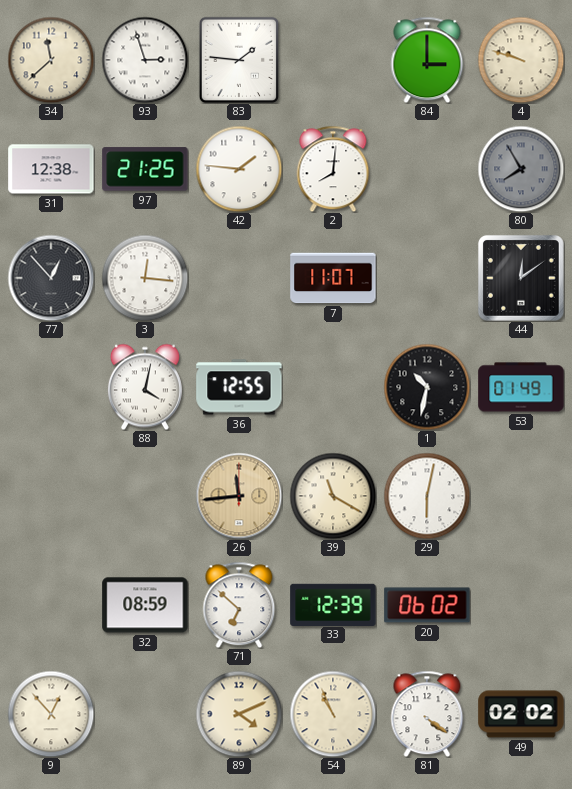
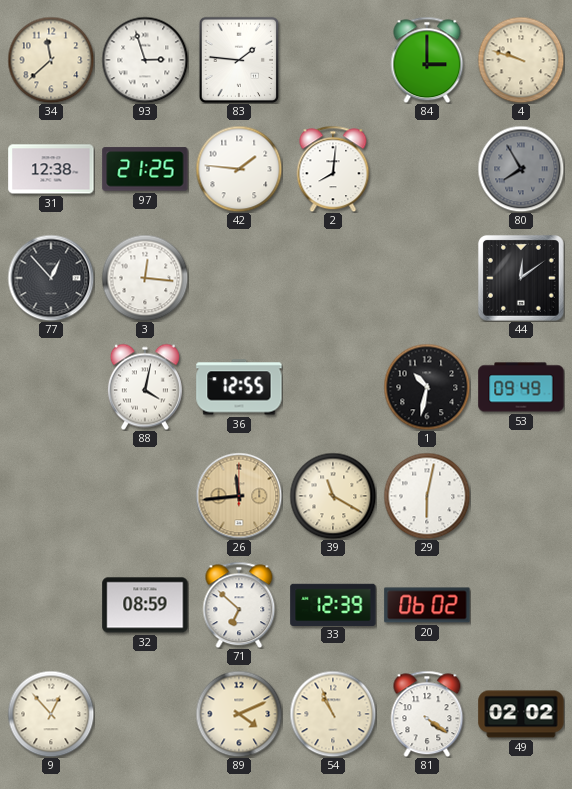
7: 11:07 -> none
53: 01:49 -> 09:49
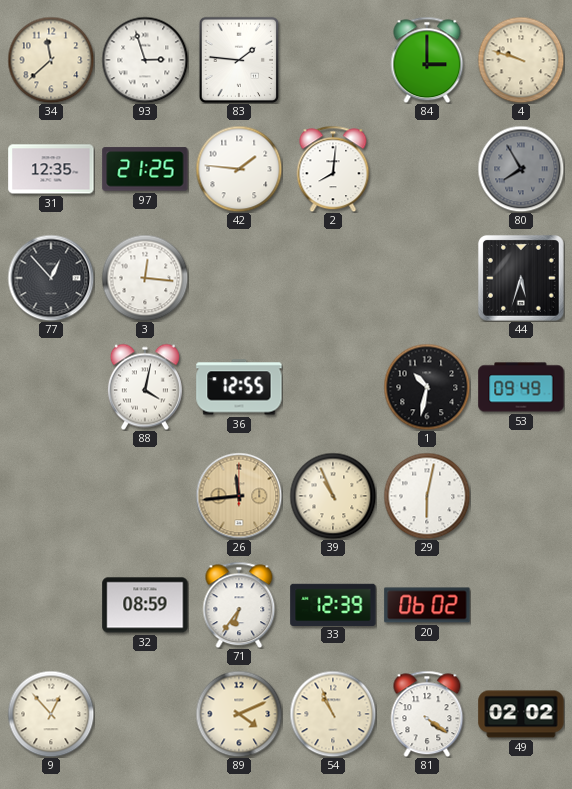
31: 12:38 -> 12:35
44: 12:09 -> 5:33
39: 11:20 -> 10:56
71: 6:52 -> 6:36
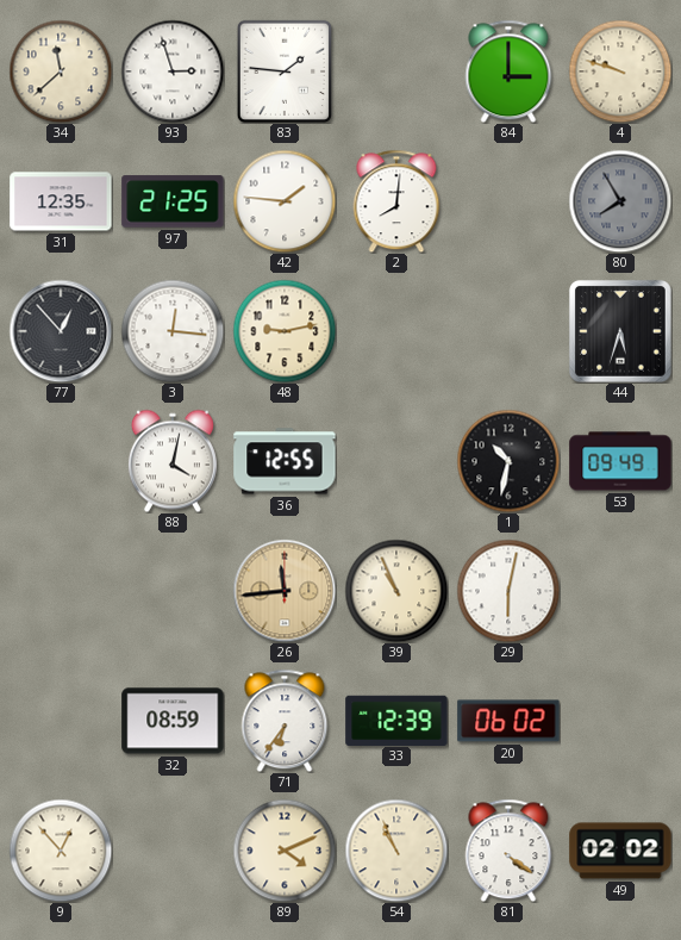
48: none -> 9:13
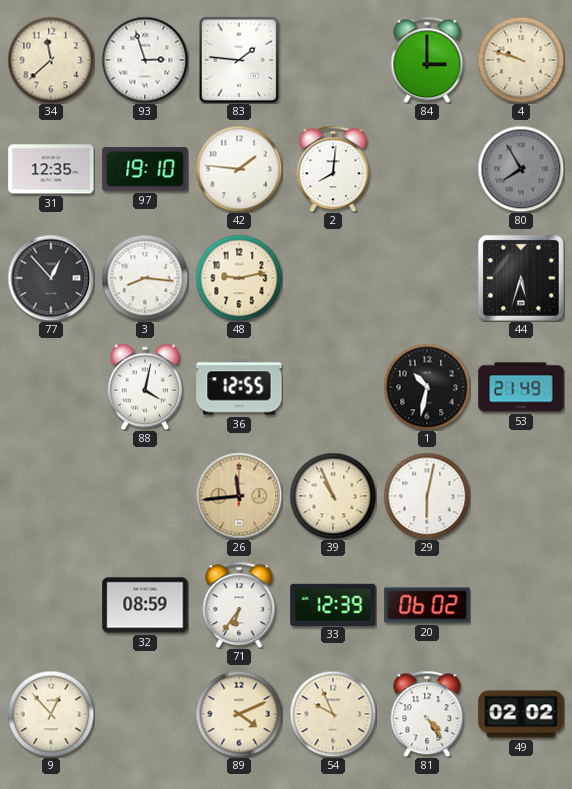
97: 21:25 -> 19:10
3: 12:16 -> 8:16
53: 09:49 -> 21:49
54: 10:56 -> 9:56
81: 4:21 -> 4:24
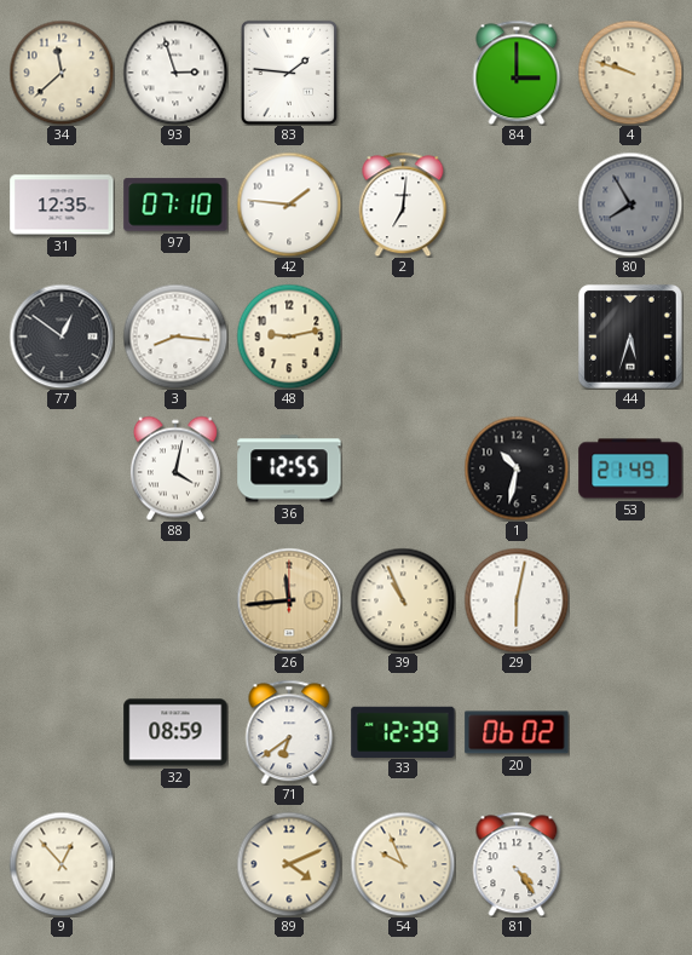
97: 19:10 -> 07:10
2: 8:01 -> 7:01
77: 12:53 -> 12:51
71: 6:36 -> 6:39
49: 02:02 -> none
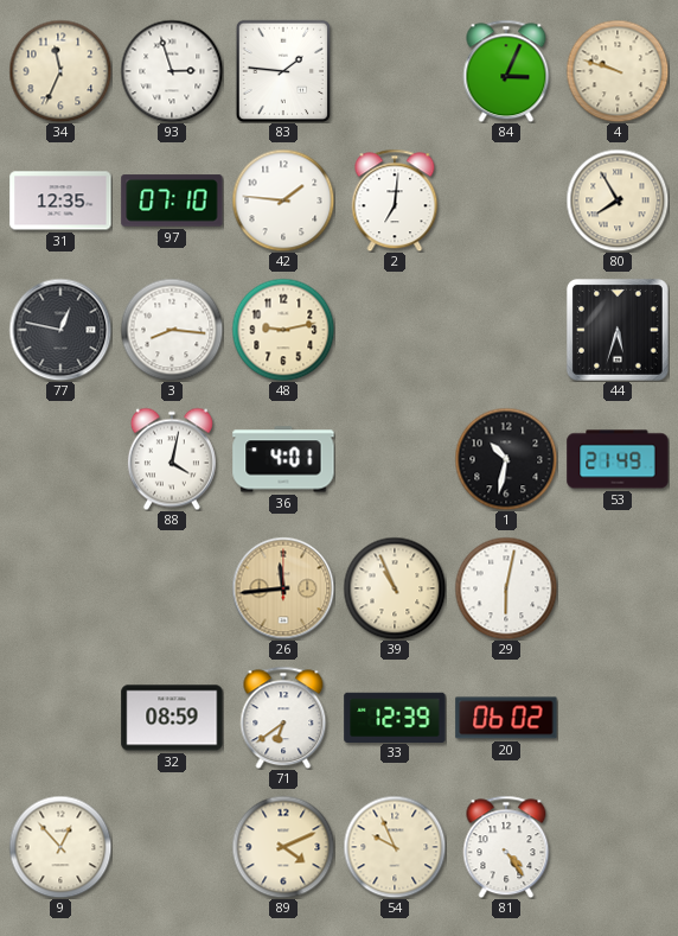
34: 11:38 -> 11:34
84: 3:00 -> 3:04
80 dial: grey -> cream
77: 12:51 -> 12:47
36: 12:55 -> 4:01
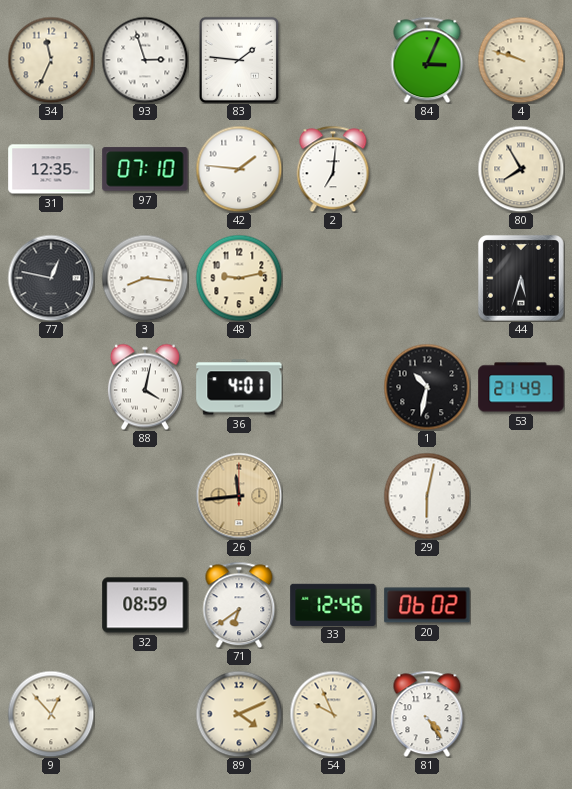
39: 10:56 -> none
33: 12:39 -> 12:46
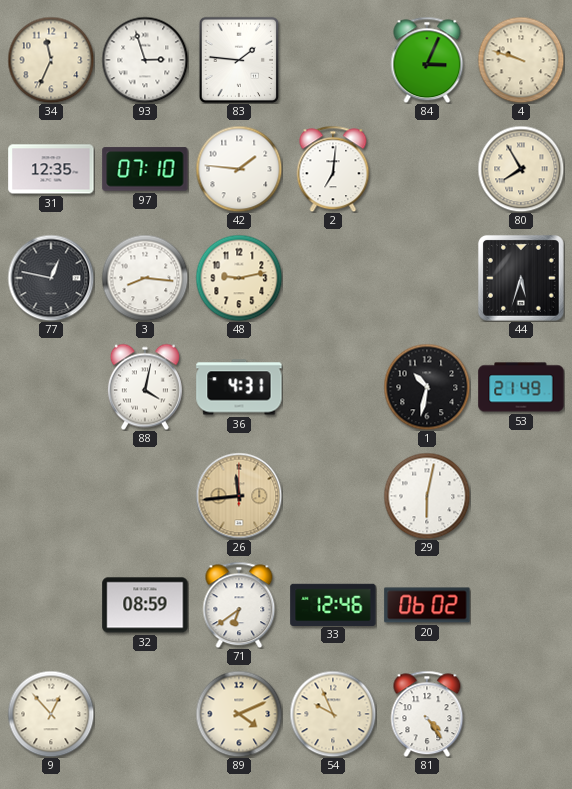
36: 4:01 -> 4:31
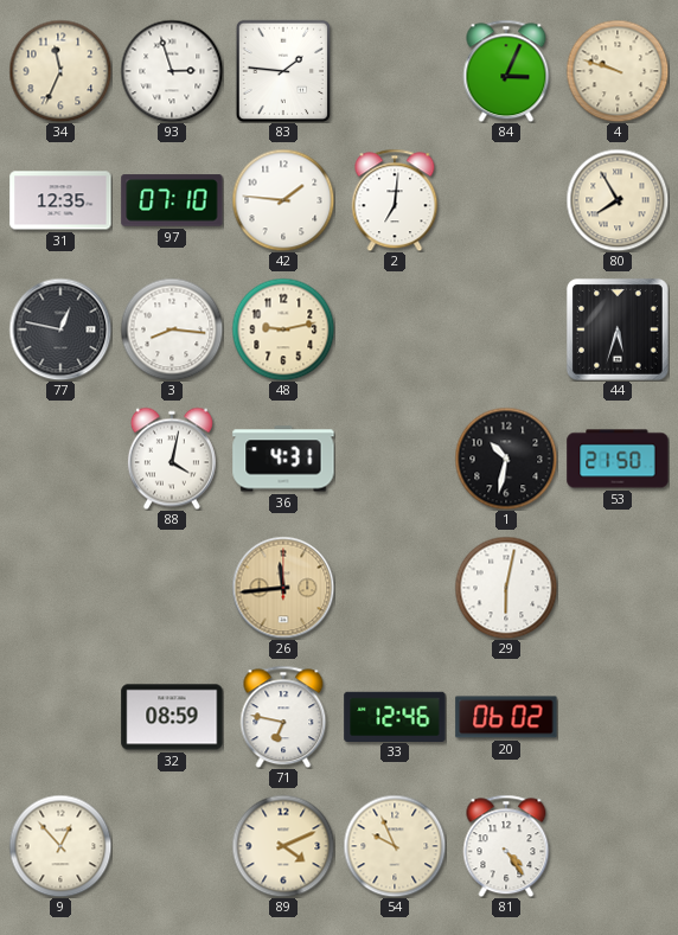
53: 21:49 -> 21:50
71: 6:39 -> 6:47
